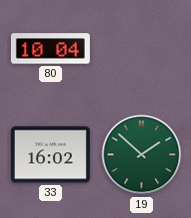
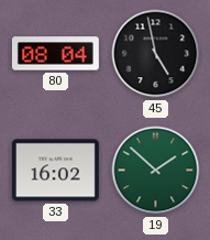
80: 10:04 -> 08:04
45: none -> 4:58
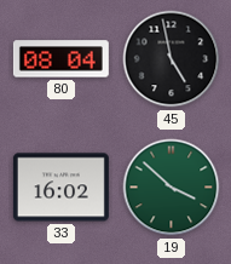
19: 1:52 -> 3:52
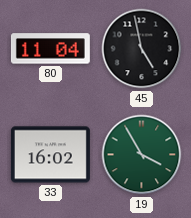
80: 08:04 -> 11:04
19: 3:52 -> 3:55
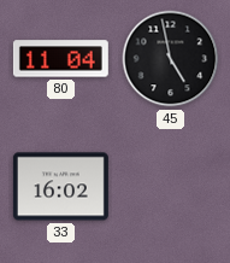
19: 3:55 -> none
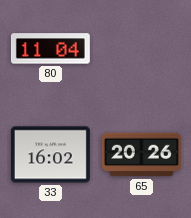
45: 4:58 -> none
65: none -> 20:26
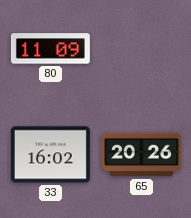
80: 11:04 -> 11:09
